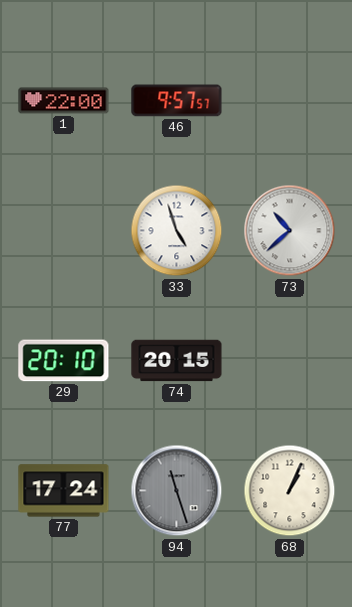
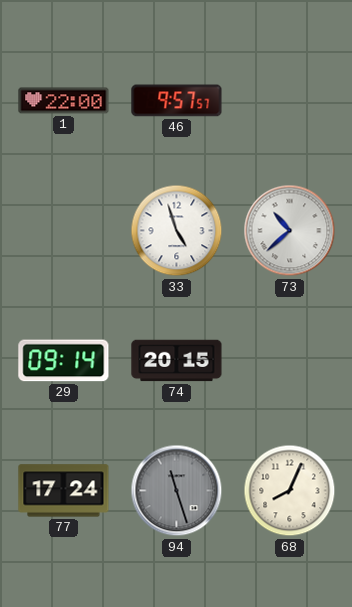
29: 20:10 -> 09:14
68: 1:04 -> 8:04
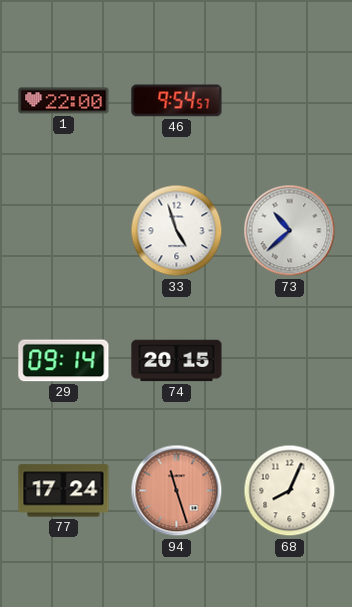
46: 9:57 -> 9:54
94 dial: grey -> salmon
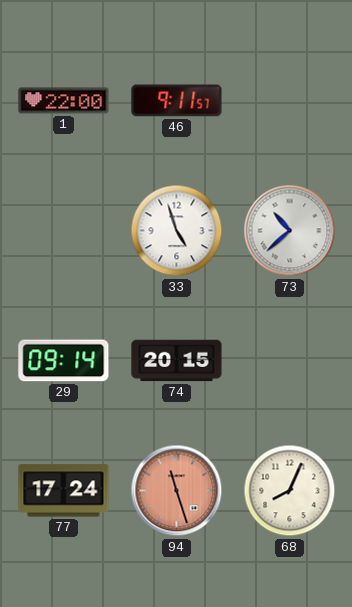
46: 9:54 -> 9:11
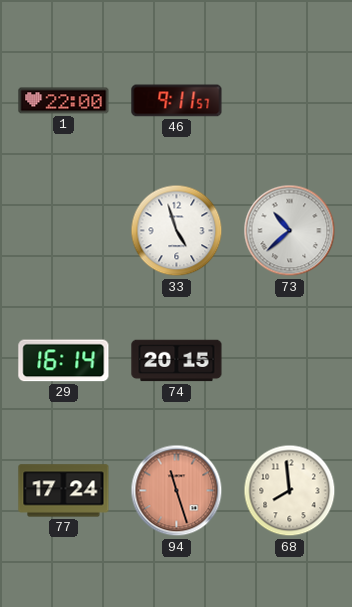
29: 09:14 -> 16:14
68: 8:04 -> 7:59
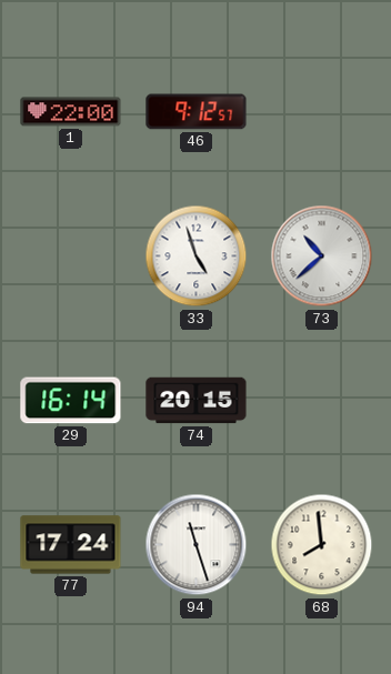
46: 9:11 -> 9:12
94 dial: salmon -> white
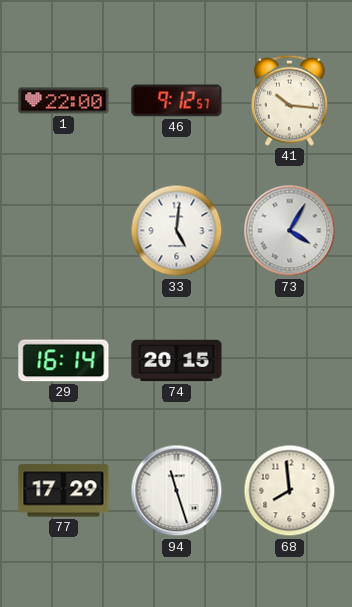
41: none -> 10:16
33: 4:57 -> 5:01
73: 10:38 -> 4:05
77: 17:24 -> 17:29
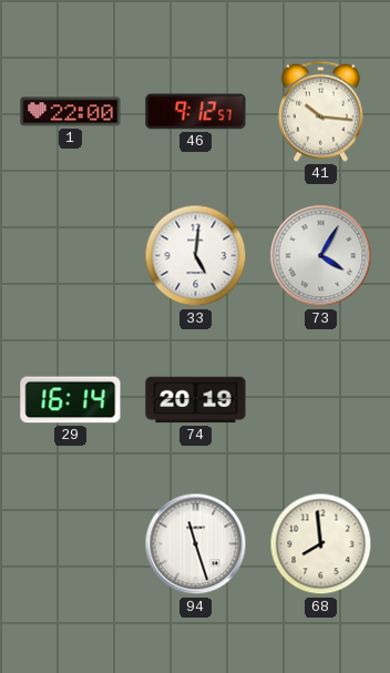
74: 20:15 -> 20:19
77: 17:29 -> none
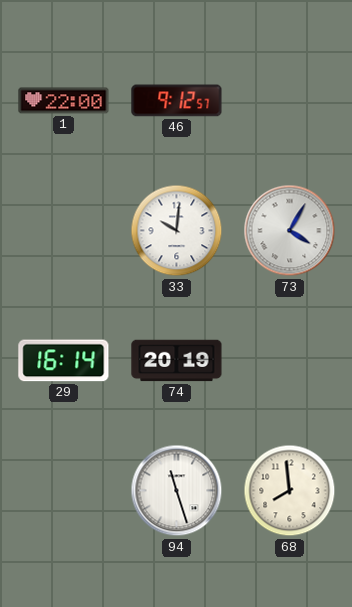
41: 10:16 -> none
33: 5:01 -> 10:01
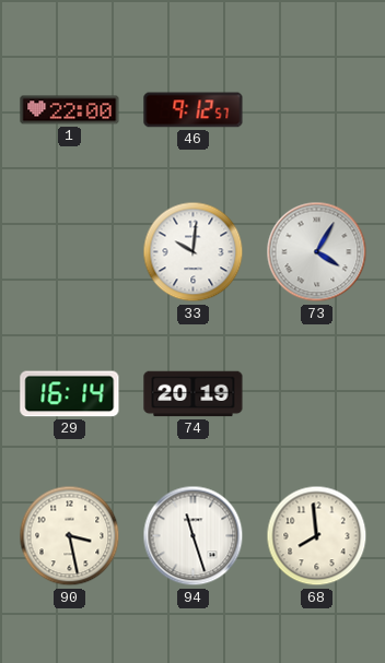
90: none -> 3:28
